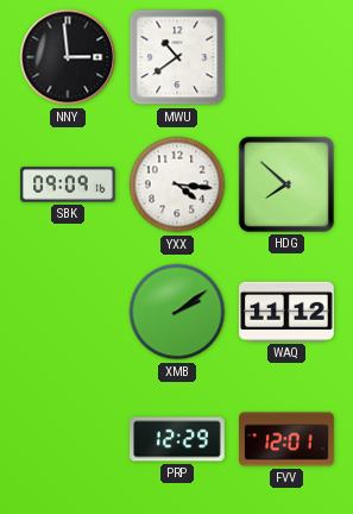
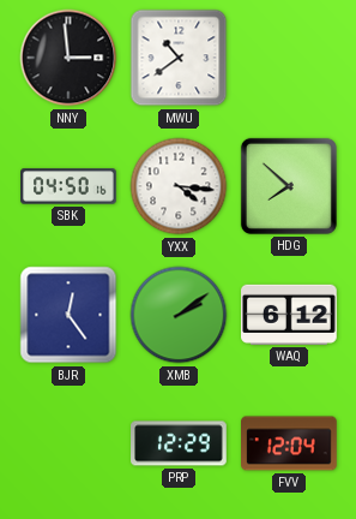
SBK: 09:09 -> 04:50
BJR: none -> 12:24
WAQ: 11:12 -> 6:12
FVV: 12:01 -> 12:04
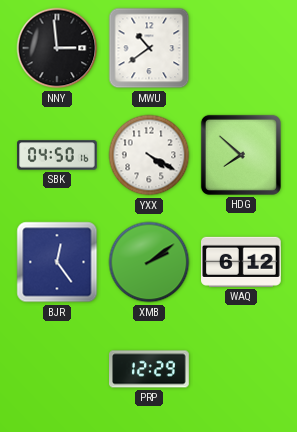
YXX: 4:16 -> 4:20
FVV: 12:04 -> none
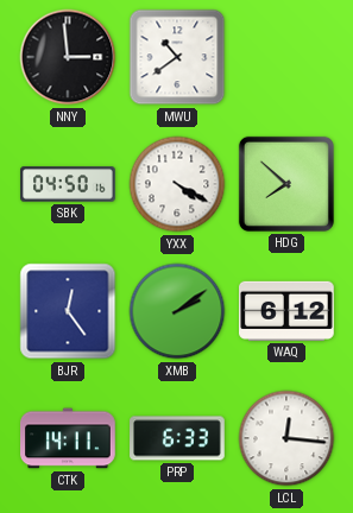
CTK: none -> 14:11
PRP: 12:29 -> 6:33
LCL: none -> 12:16
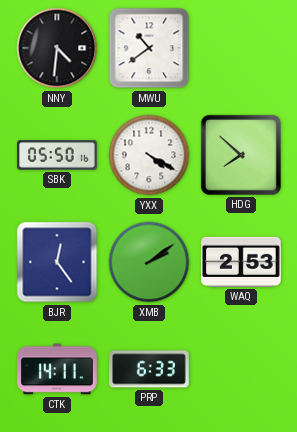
NNY: 2:59 -> 4:31
SBK: 04:50 -> 05:50
WAQ: 6:12 -> 2:53
LCL: 12:16 -> none
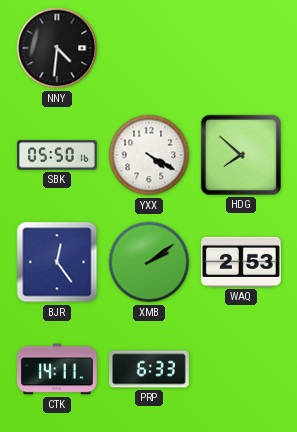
MWU: 10:39 -> none
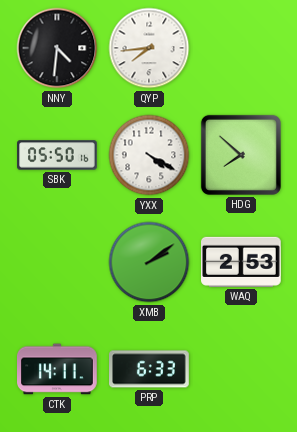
QYP: none -> 7:44
BJR: 12:24 -> none
